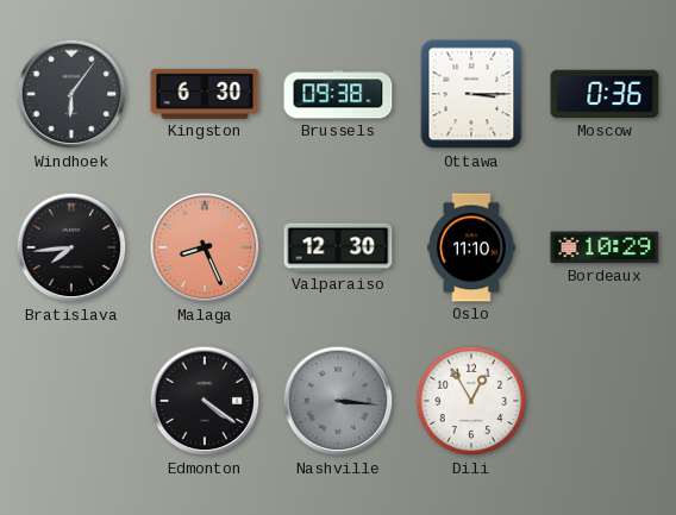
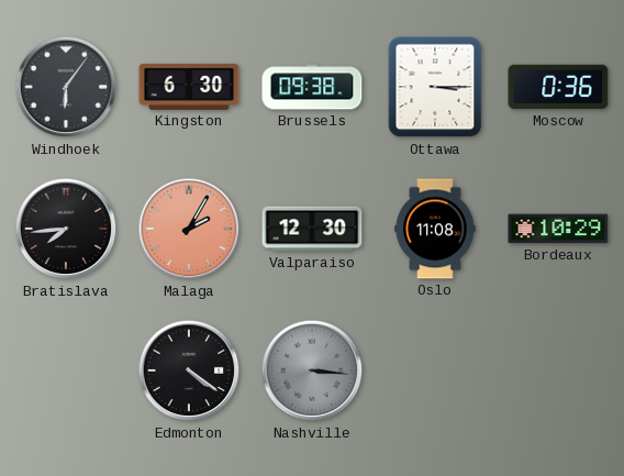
Malaga: 8:26 -> 2:05
Oslo: 11:10 -> 11:08
Dili: 12:55 -> none
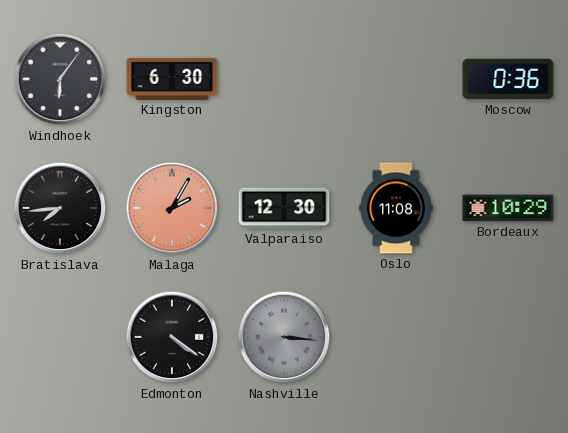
Brussels: 09:38 -> none
Ottawa: 3:15 -> none
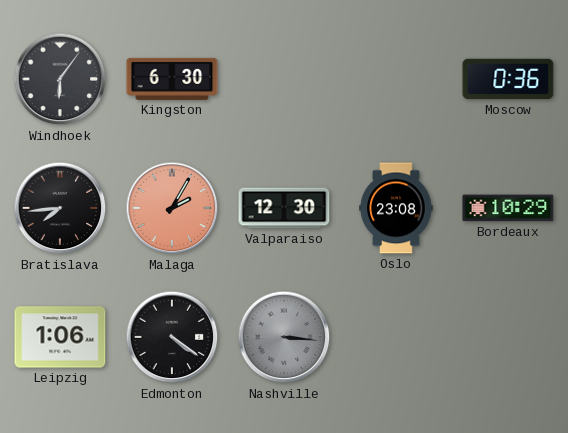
Oslo: 11:08 -> 23:08
Leipzig: none -> 1:06
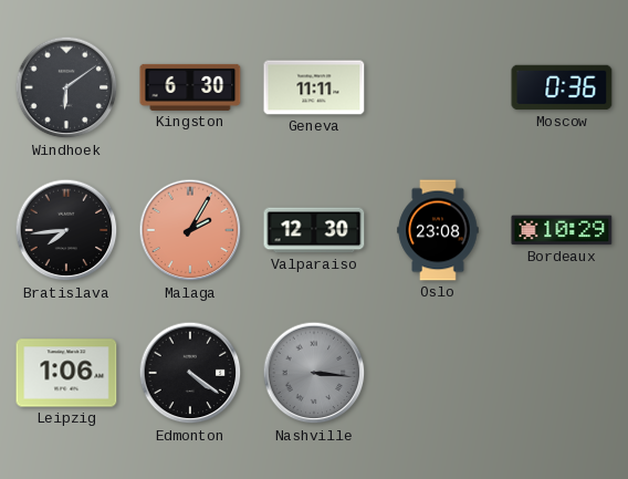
Windhoek: 6:06 -> 6:09
Geneva: none -> 11:11
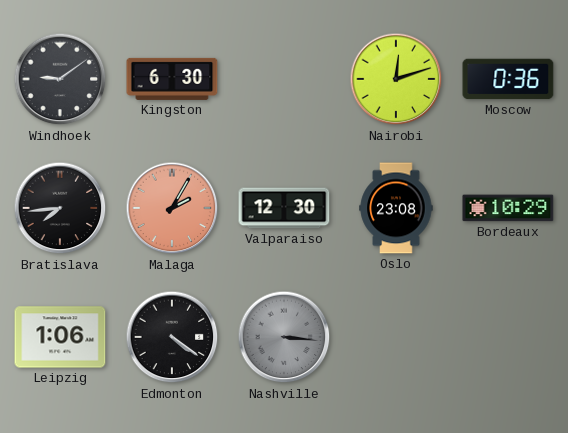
Windhoek: 6:09 -> 9:09
Geneva: 11:11 -> none
Nairobi: none -> 12:12
